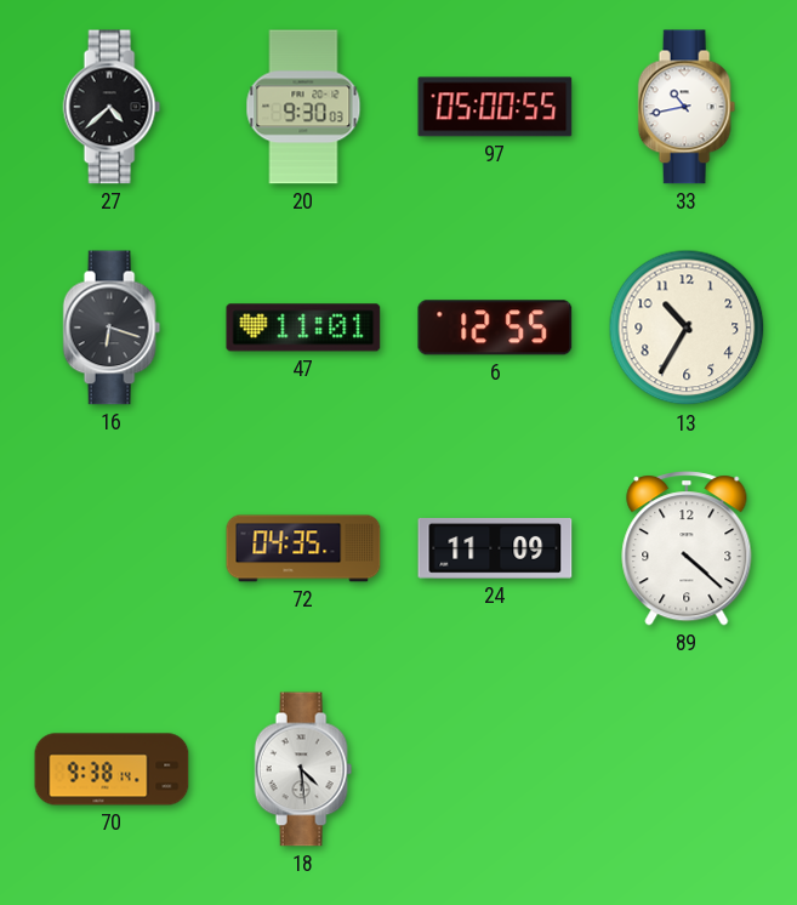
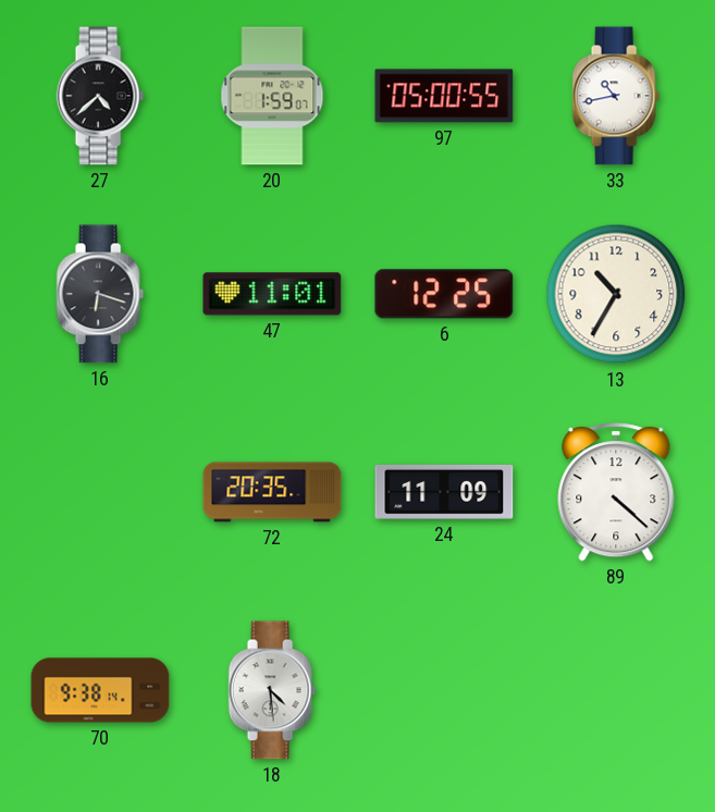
20: 9:30 -> 1:59
6: 12:55 -> 12:25
72: 04:35 -> 20:35
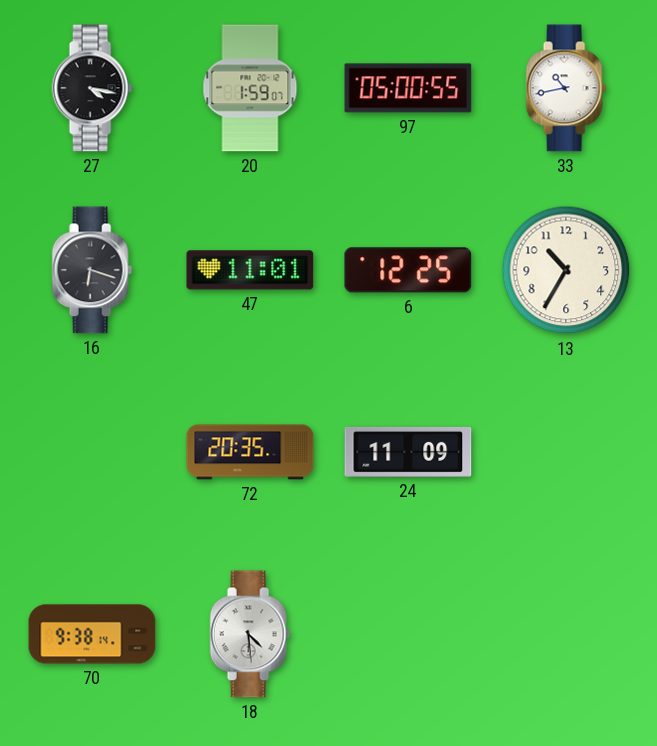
27: 4:38 -> 4:17
89: 4:22 -> none
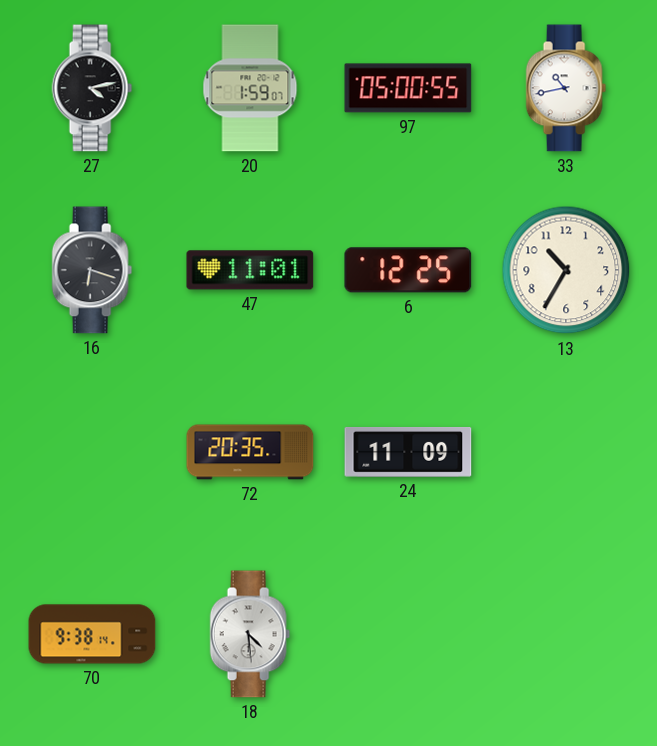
27: 4:17 -> 4:13
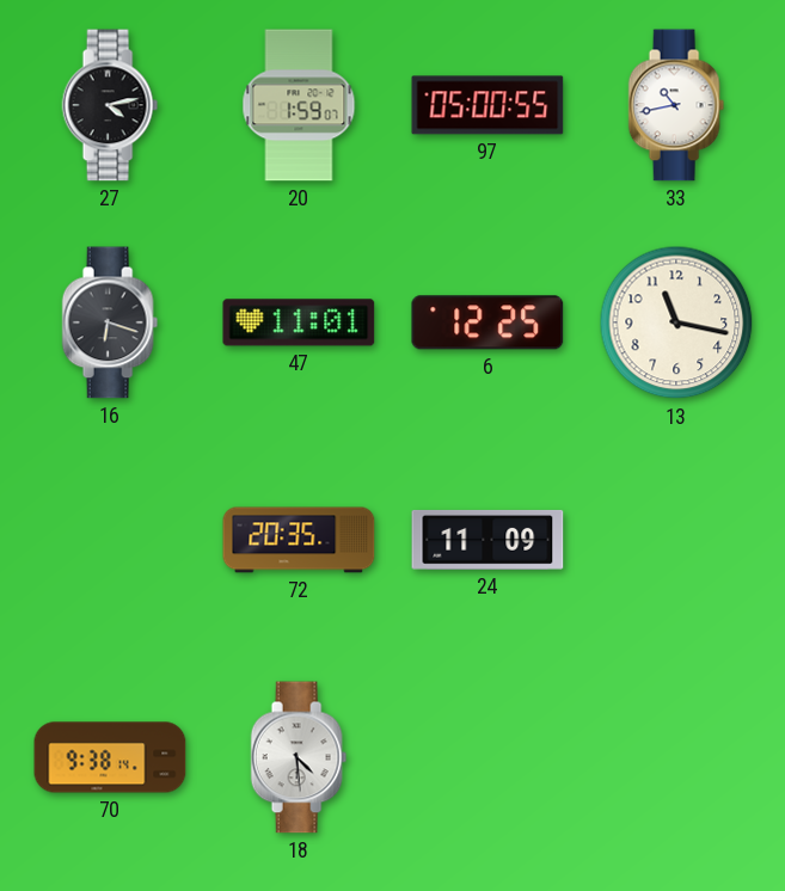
13: 10:35 -> 11:17
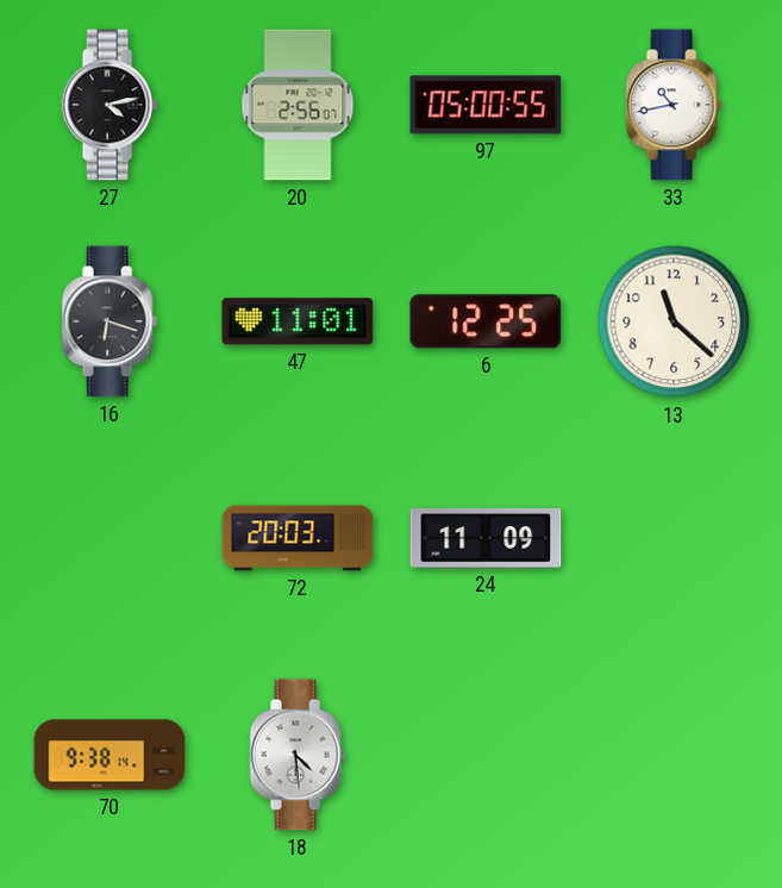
20: 1:59 -> 2:56
13: 11:17 -> 11:22
72: 20:35 -> 20:03
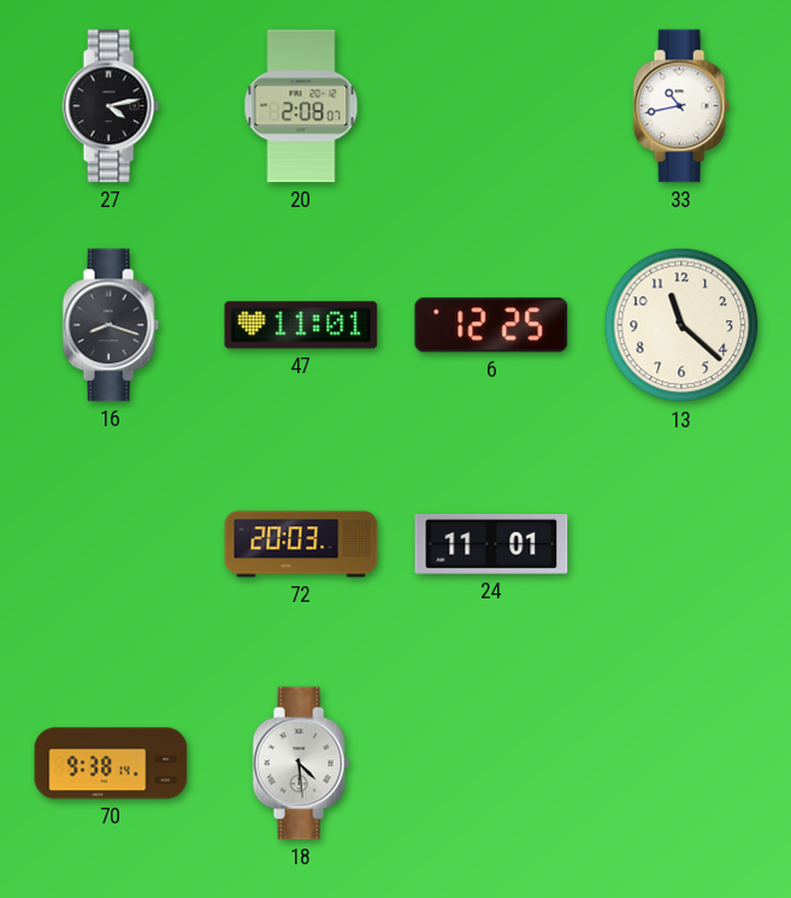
20: 2:56 -> 2:08
97: 05:00 -> none
16: 6:18 -> 8:18
24: 11:09 -> 11:01
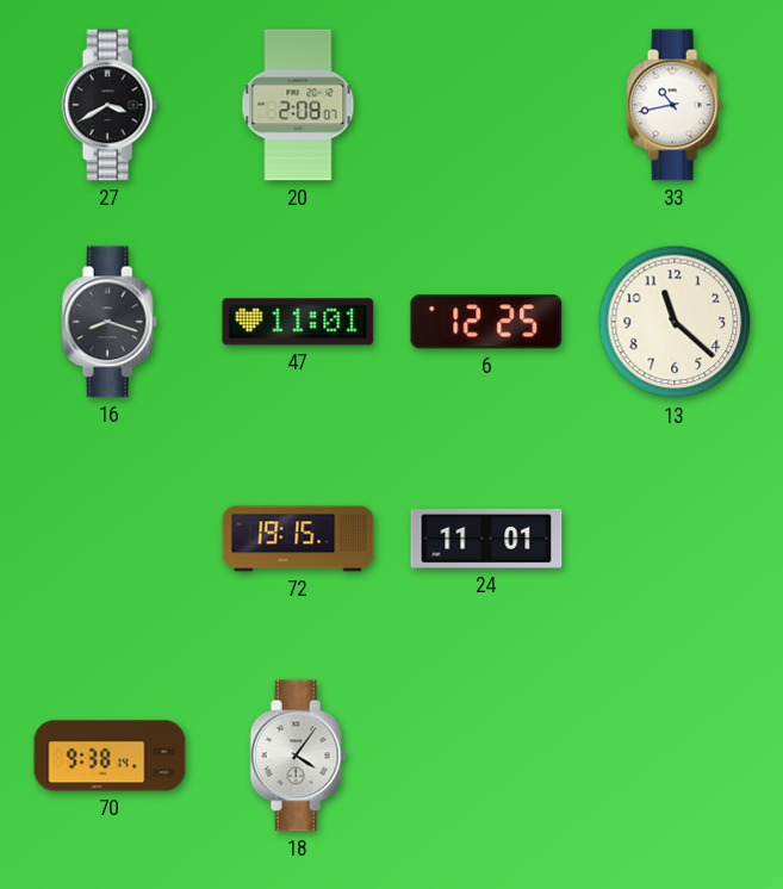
27: 4:13 -> 3:40
72: 20:03 -> 19:15
18: 4:29 -> 4:06
